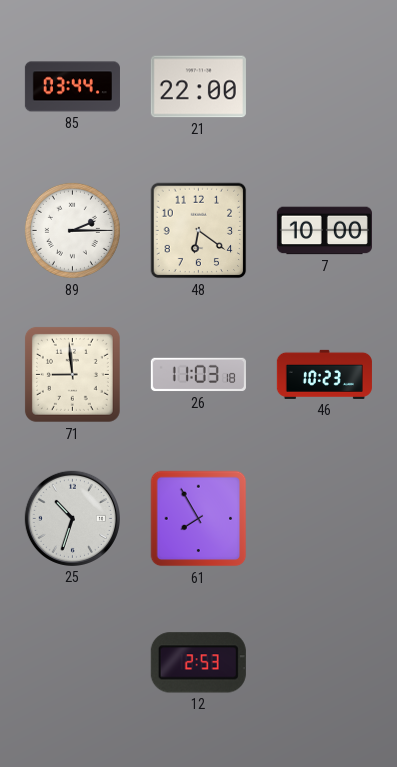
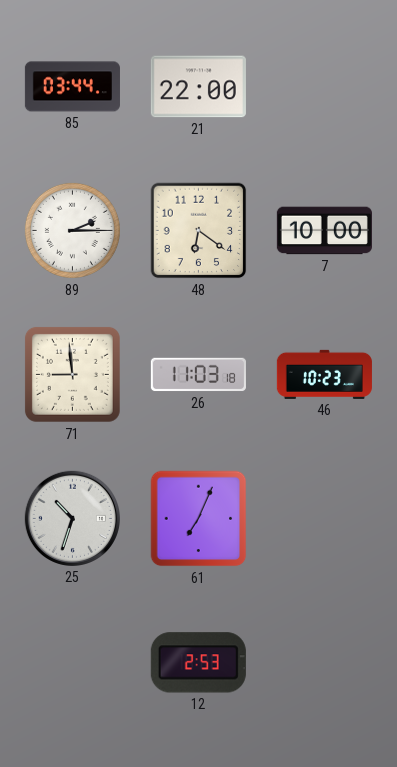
61: 7:55 -> 7:04
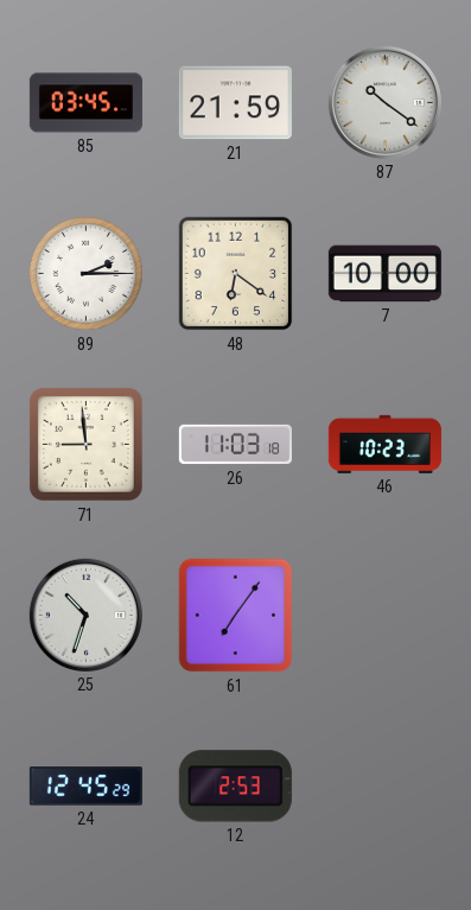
85: 03:44 -> 03:45
21: 22:00 -> 21:59
87: none -> 10:21
61: 7:04 -> 7:06
24: none -> 12:45
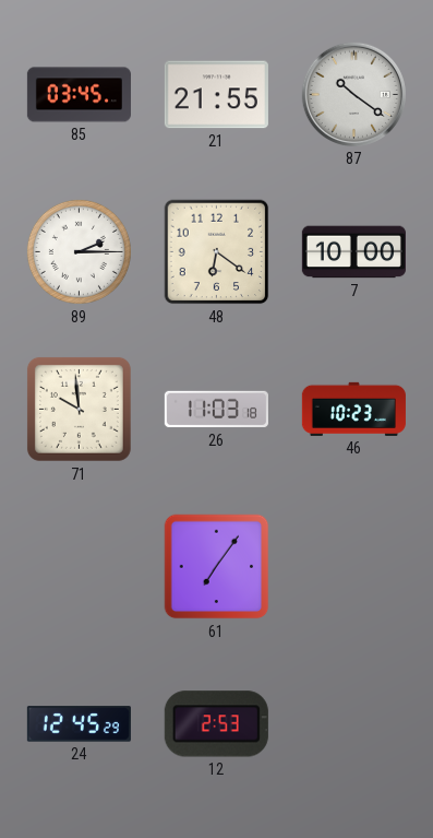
21: 21:59 -> 21:55
71: 8:59 -> 9:59
25: 10:33 -> none
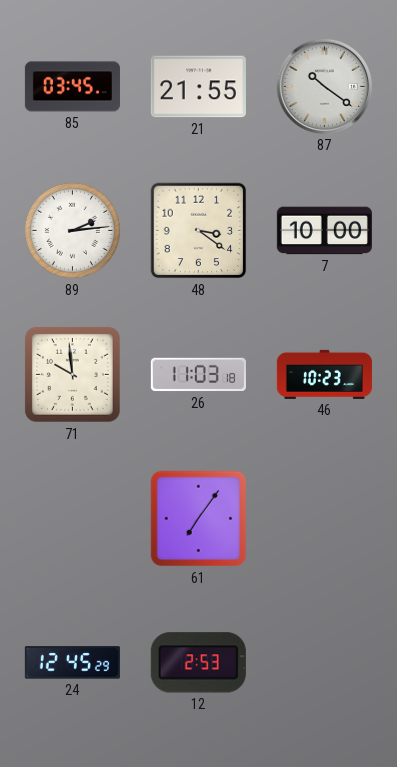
89: 2:15 -> 2:14
48: 6:21 -> 3:21
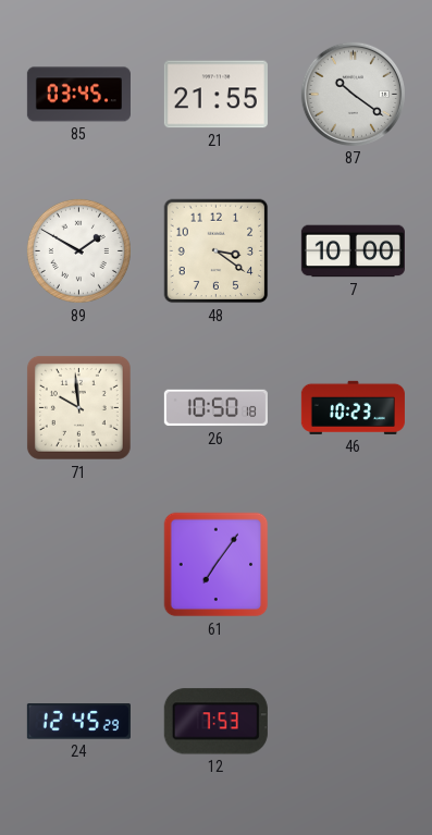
89: 2:14 -> 1:50
26: 11:03 -> 10:50
12: 2:53 -> 7:53
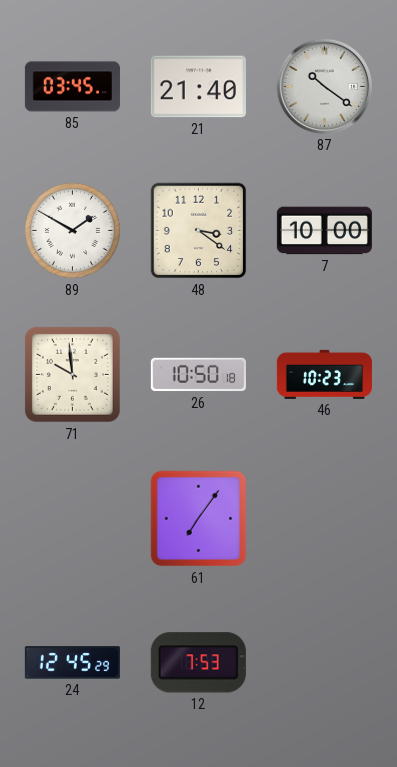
21: 21:55 -> 21:40
